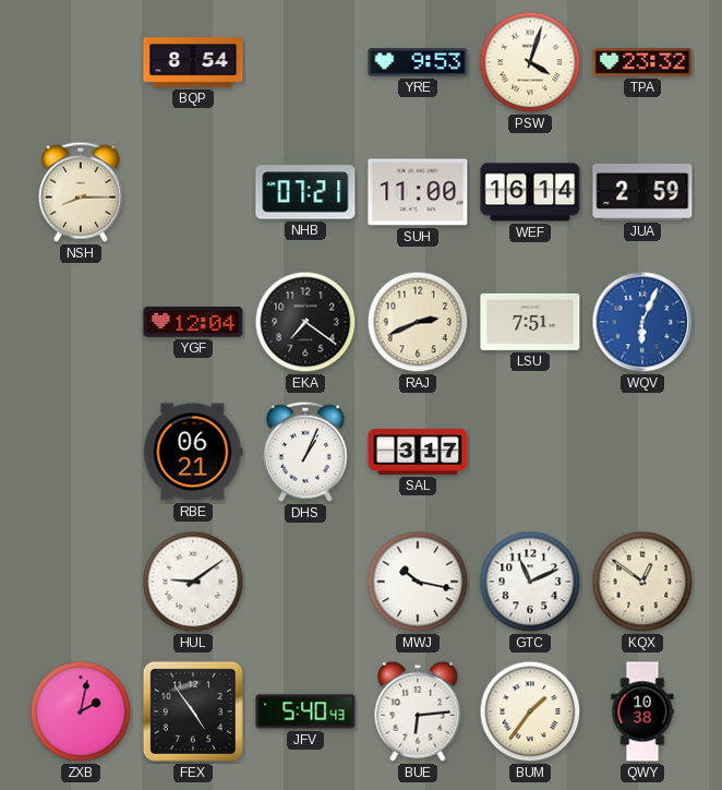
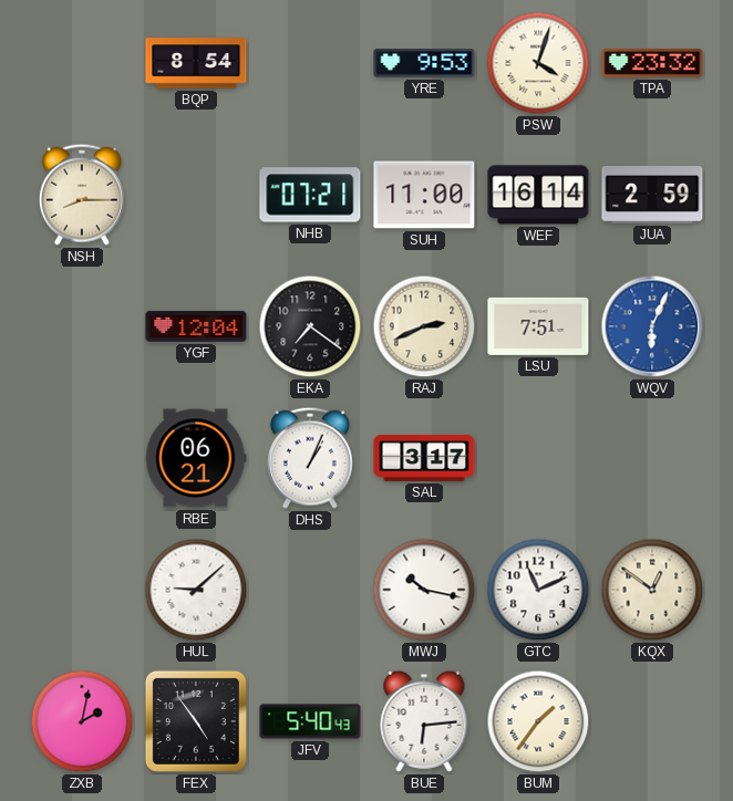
HUL: 9:09 -> 9:08
QWY: 10:38 -> none
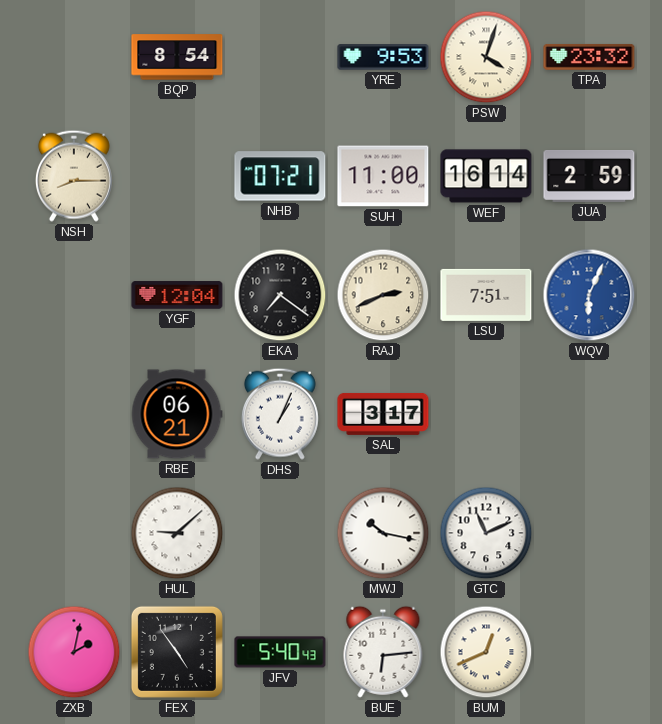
KQX: 12:51 -> none
BUM: 1:36 -> 12:41
